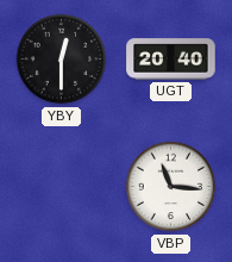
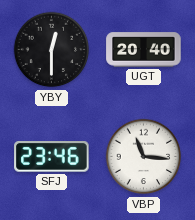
SFJ: none -> 23:46
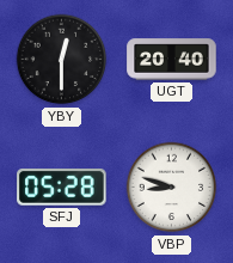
SFJ: 23:46 -> 05:28
VBP: 11:16 -> 8:48
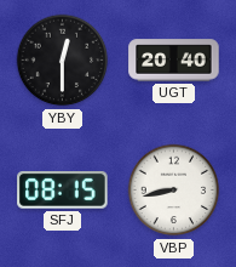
SFJ: 05:28 -> 08:15
VBP: 8:48 -> 8:43
